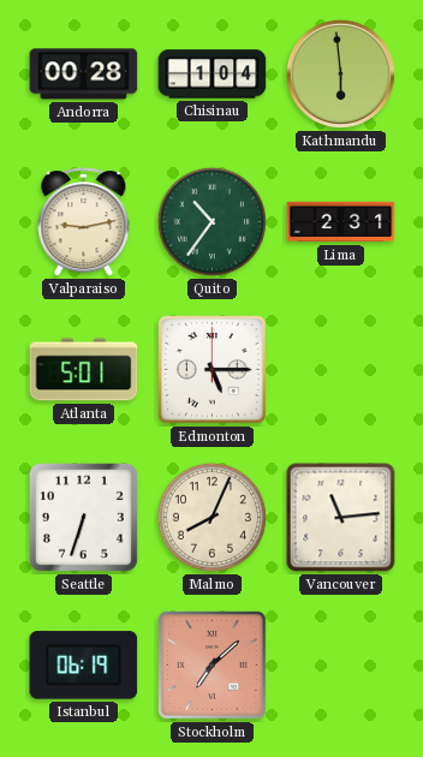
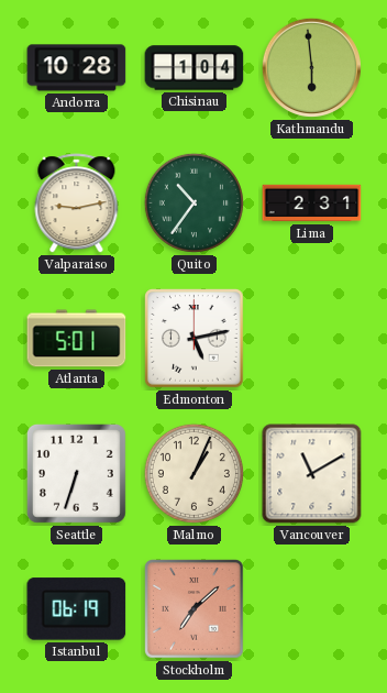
Andorra: 00:28 -> 10:28
Edmonton: 5:15 -> 5:13
Malmo: 8:04 -> 1:04
Vancouver: 11:14 -> 11:10
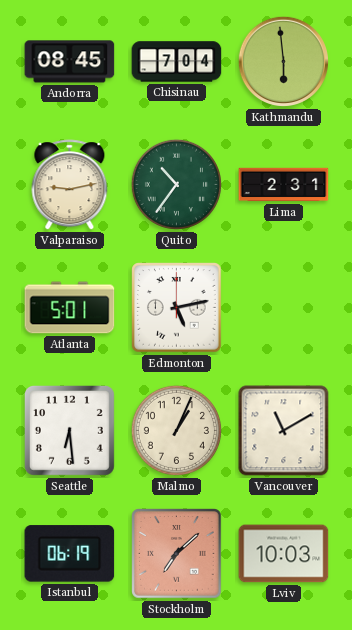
Andorra: 10:28 -> 08:45
Chisinau: 1:04 -> 7:04
Seattle: 6:33 -> 6:29
Lviv: none -> 10:03
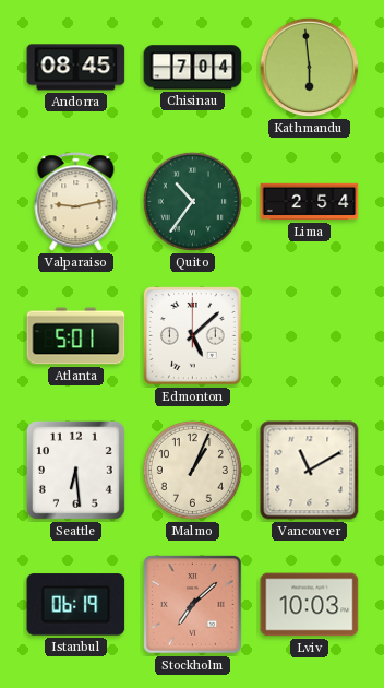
Lima: 2:31 -> 2:54
Edmonton: 5:13 -> 5:08
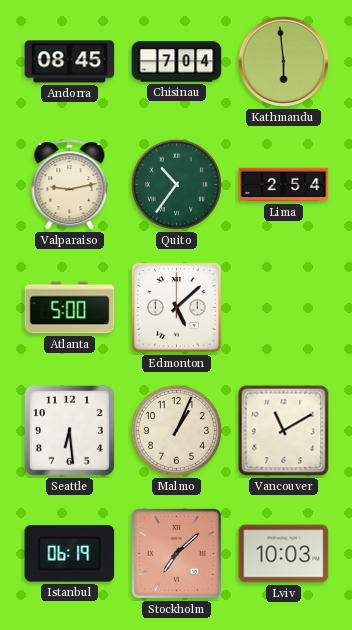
Atlanta: 5:01 -> 5:00
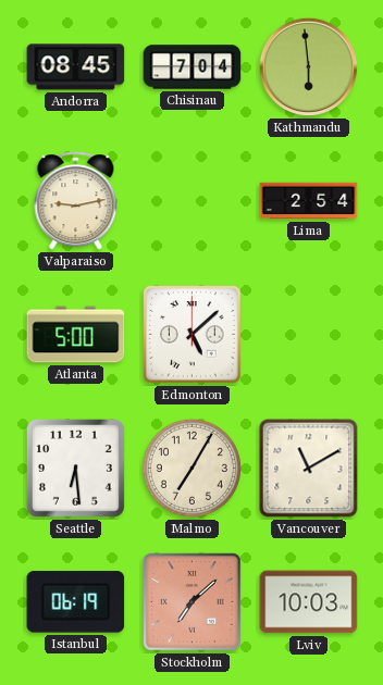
Quito: 10:36 -> none
Malmo: 1:04 -> 7:05
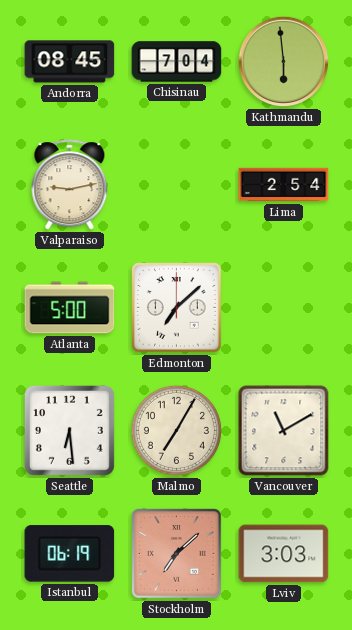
Edmonton: 5:08 -> 7:08
Lviv: 10:03 -> 3:03
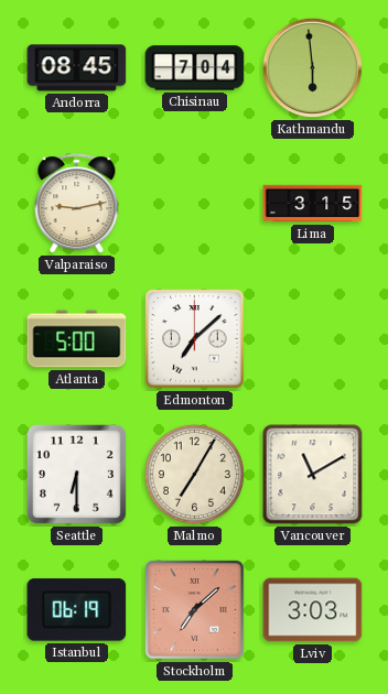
Lima: 2:54 -> 3:15
Seattle: 6:29 -> 6:30
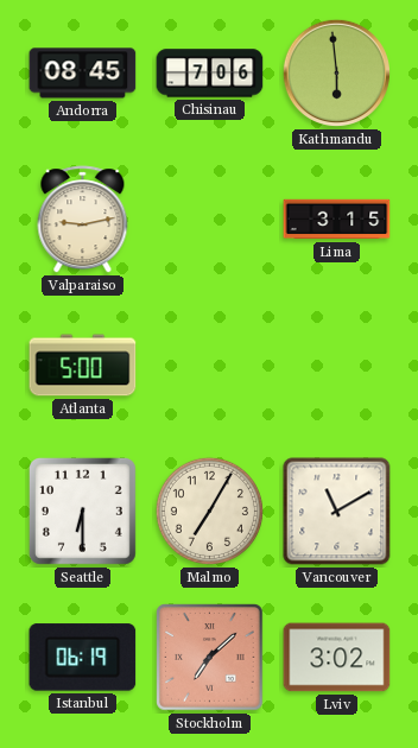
Chisinau: 7:04 -> 7:06
Edmonton: 7:08 -> none
Lviv: 3:03 -> 3:02
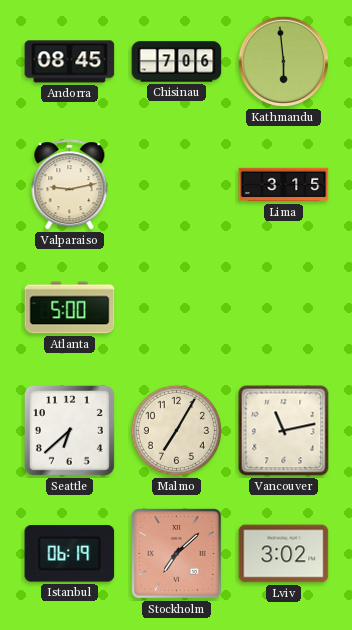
Seattle: 6:30 -> 6:38
Vancouver: 11:10 -> 11:13
